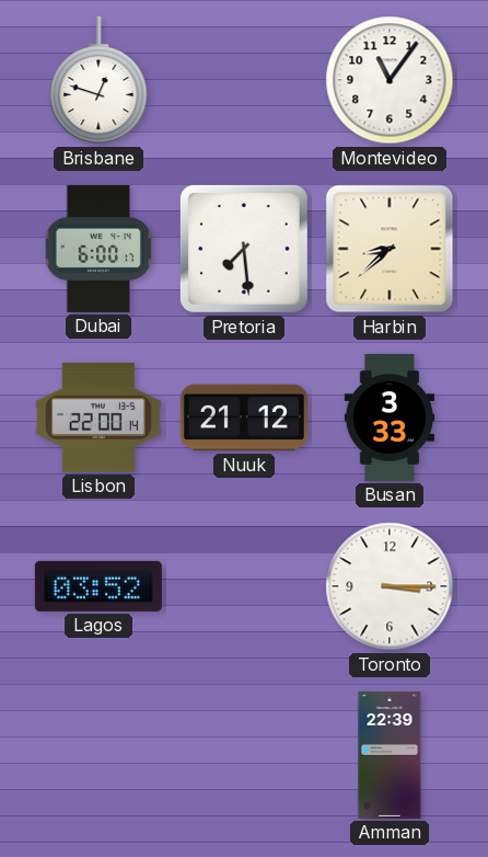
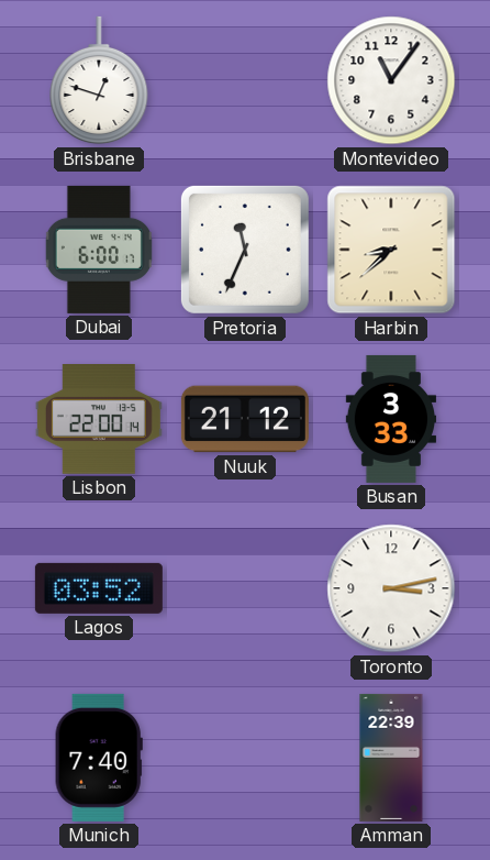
Pretoria: 7:29 -> 11:34
Toronto: 3:15 -> 3:13
Munich: none -> 7:40
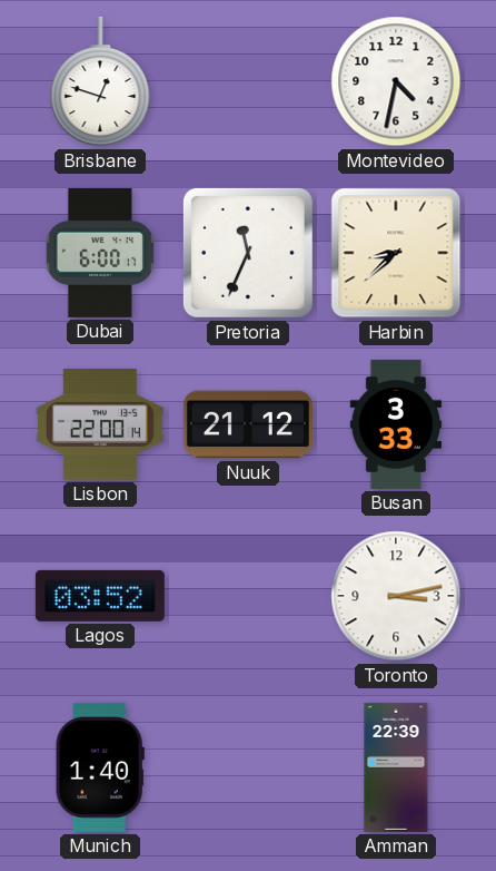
Montevideo: 11:06 -> 4:32
Munich: 7:40 -> 1:40
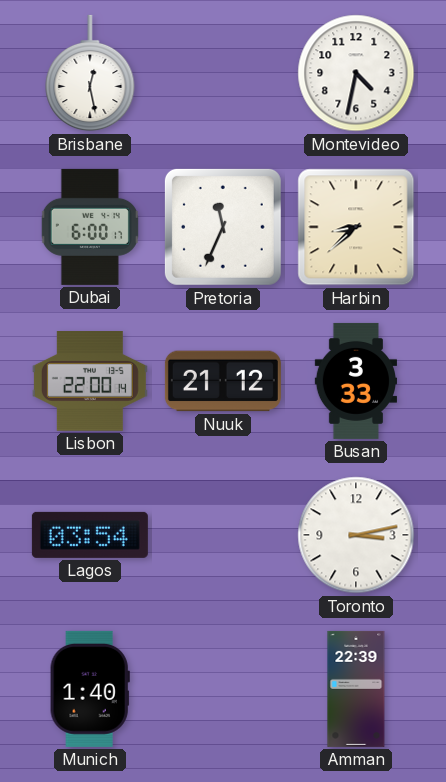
Brisbane: 12:48 -> 12:28
Lagos: 03:52 -> 03:54
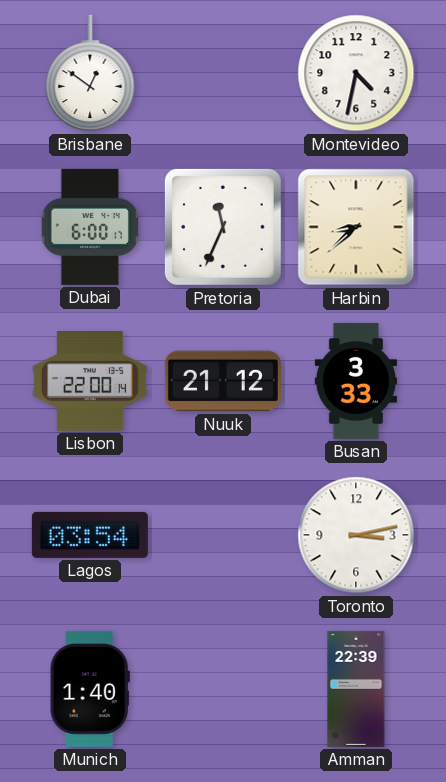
Brisbane: 12:28 -> 12:51
